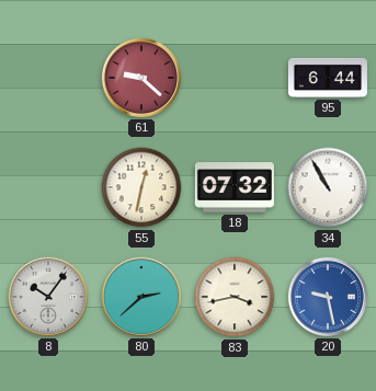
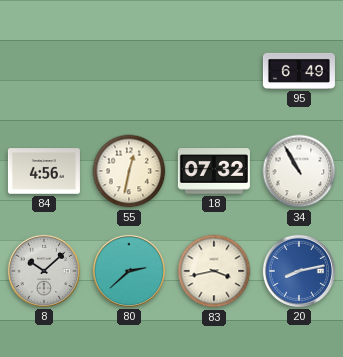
61: 9:22 -> none
95: 6:44 -> 6:49
84: none -> 4:56
8: 10:06 -> 10:08
20: 9:28 -> 8:13
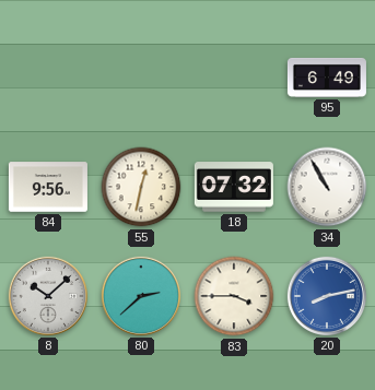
84: 4:56 -> 9:56
83: 3:43 -> 3:45
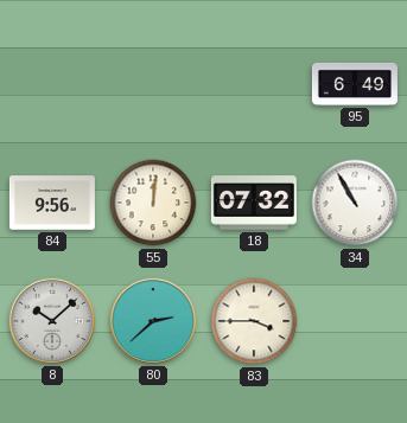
55: 12:32 -> 12:01
20: 8:13 -> none
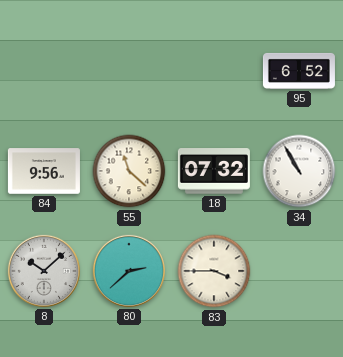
95: 6:49 -> 6:52
55: 12:01 -> 11:22
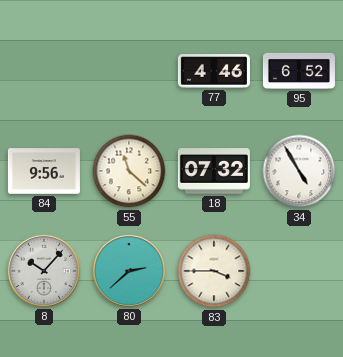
77: none -> 4:46
34: 10:55 -> 4:55
8: 10:08 -> 10:07
